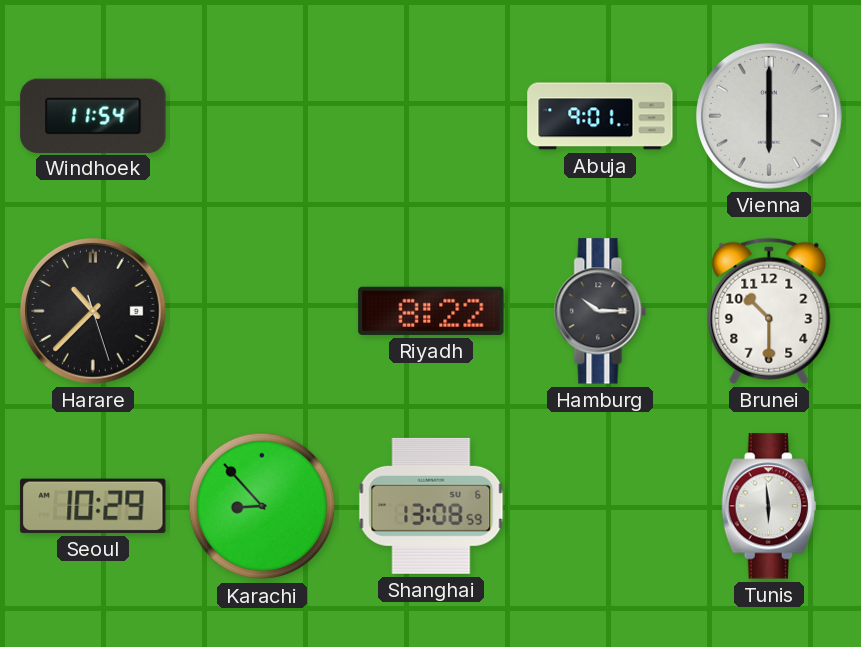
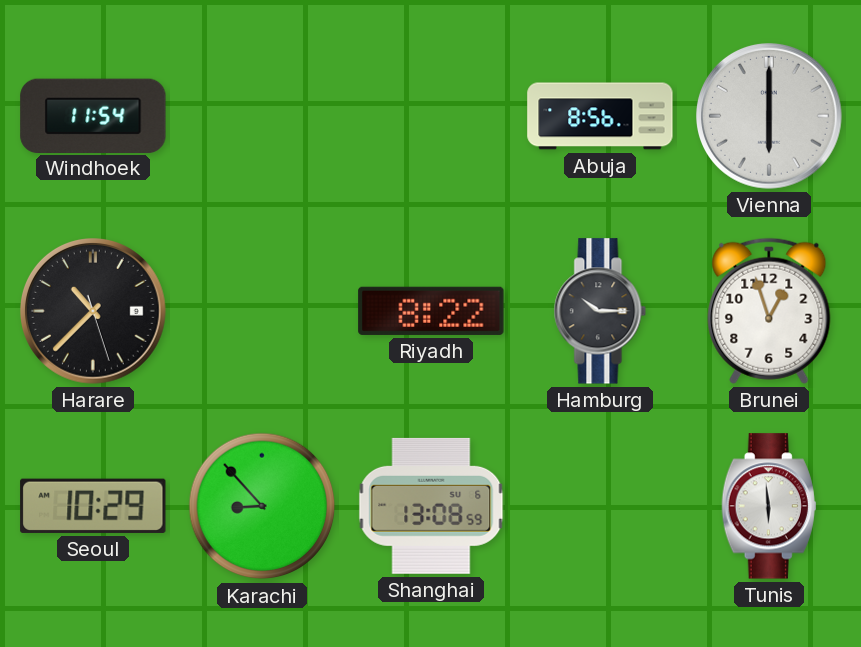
Abuja: 9:01 -> 8:56
Brunei: 10:30 -> 12:57
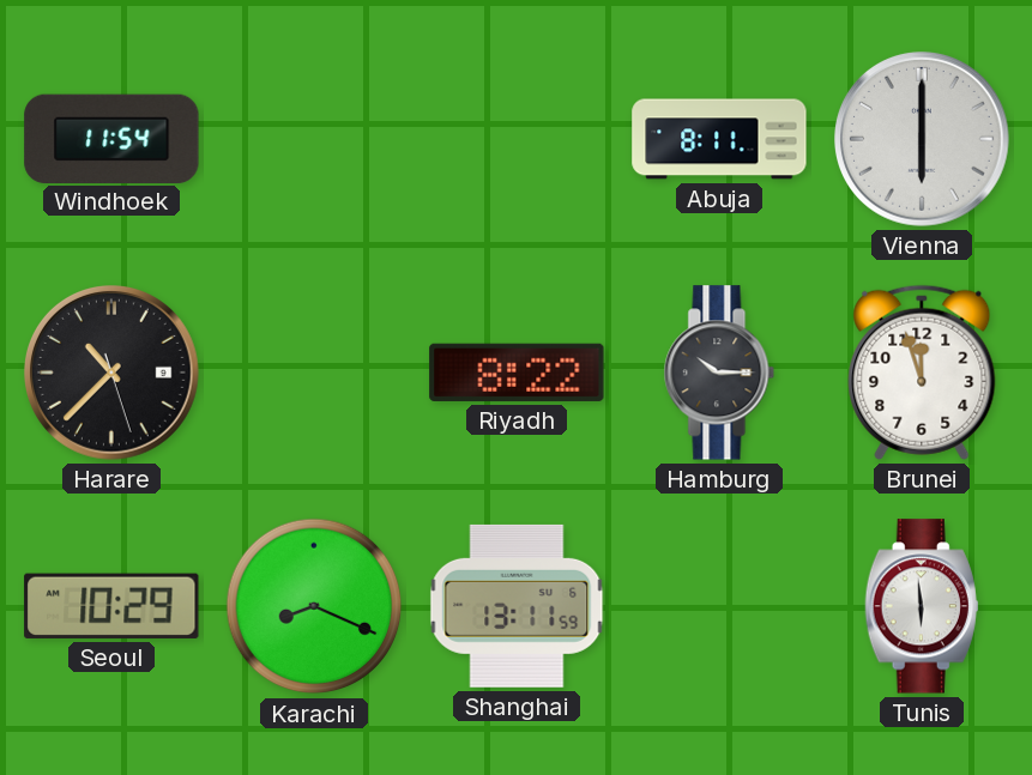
Abuja: 8:56 -> 8:11
Brunei: 12:57 -> 11:57
Karachi: 8:53 -> 8:19
Shanghai: 13:08 -> 13:11
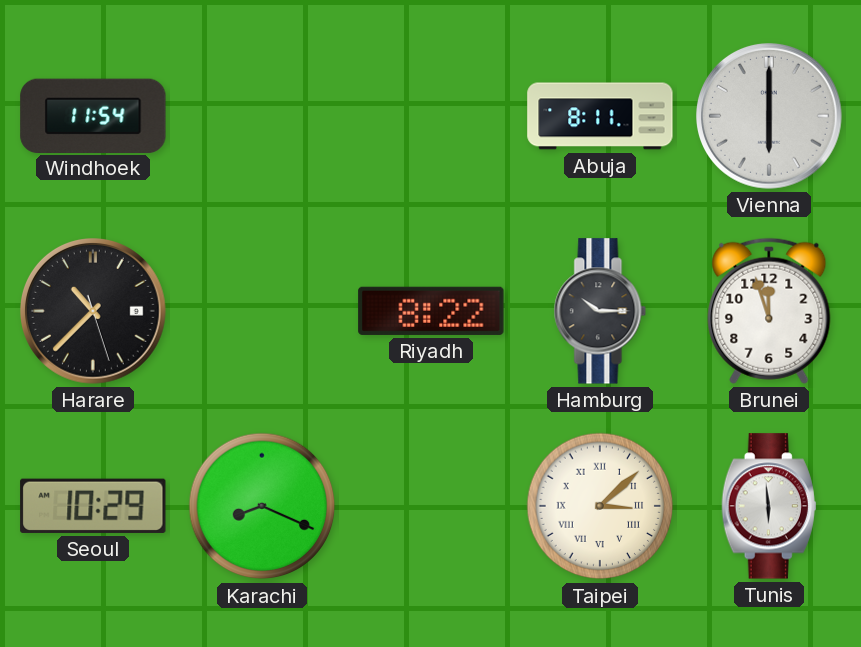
Shanghai: 13:11 -> none
Taipei: none -> 3:08
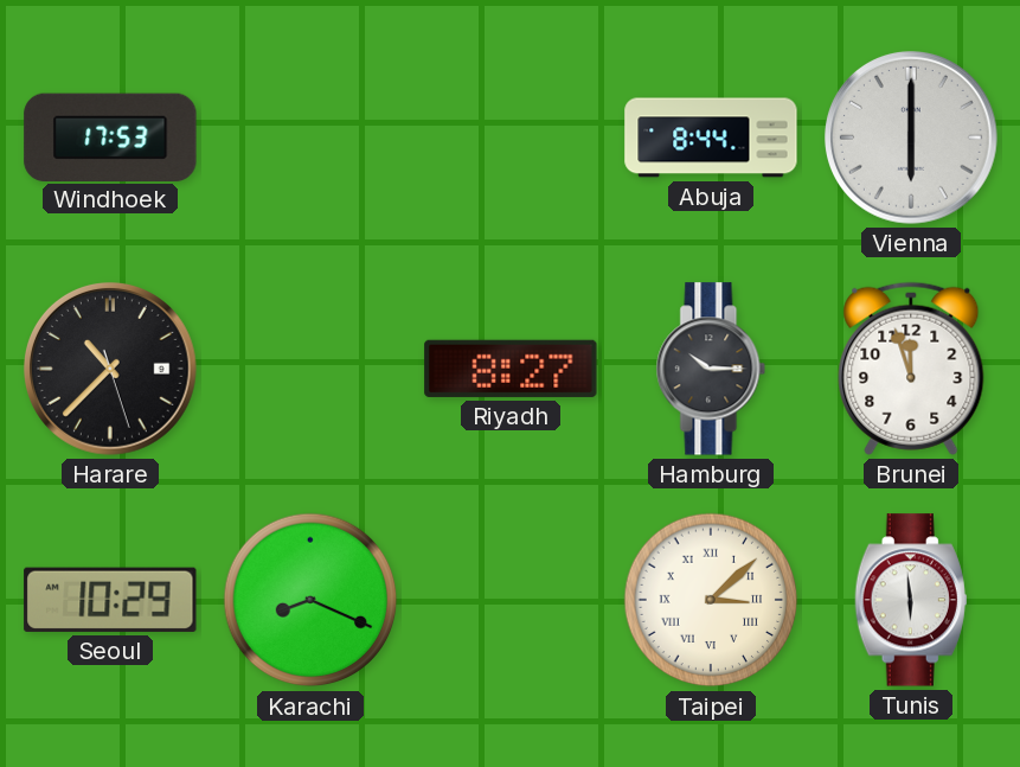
Windhoek: 11:54 -> 17:53
Abuja: 8:11 -> 8:44
Riyadh: 8:22 -> 8:27
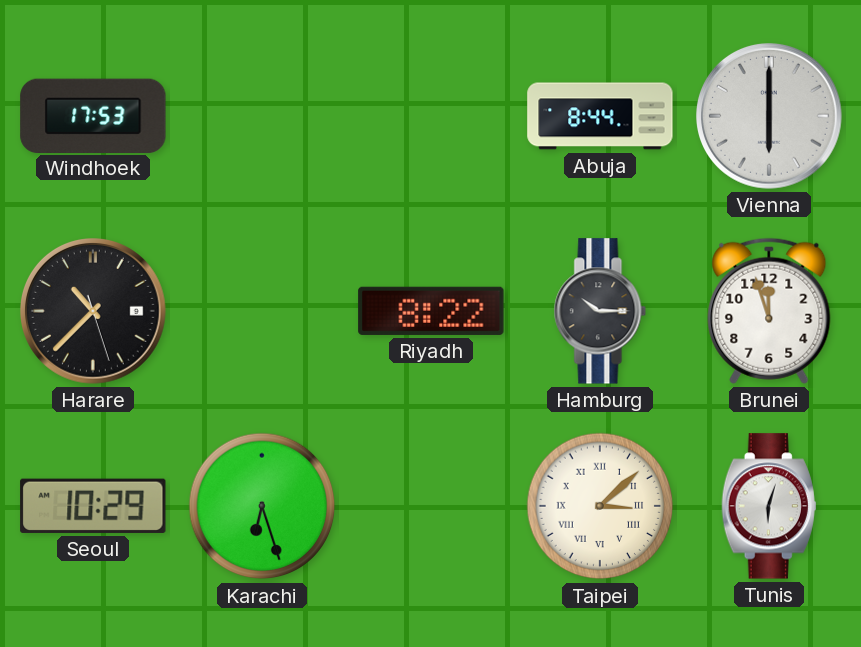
Riyadh: 8:27 -> 8:22
Karachi: 8:19 -> 6:27
Tunis: 5:59 -> 6:03
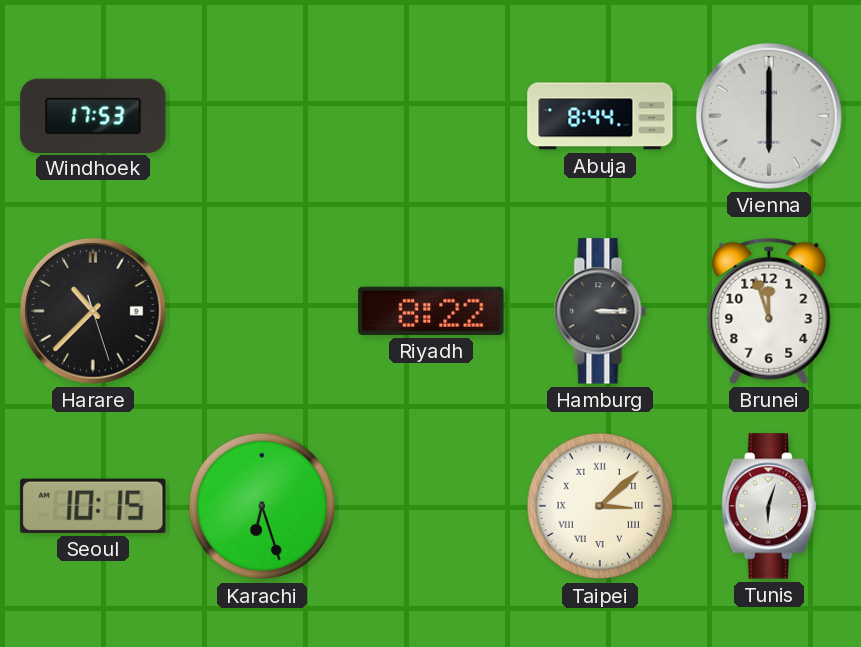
Hamburg: 10:15 -> 3:15
Seoul: 10:29 -> 10:15
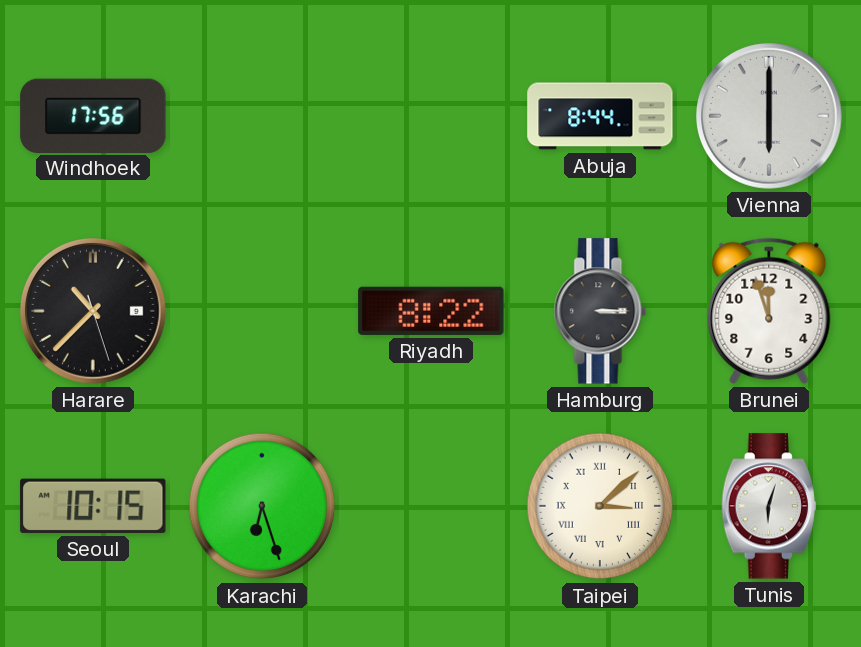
Windhoek: 17:53 -> 17:56
